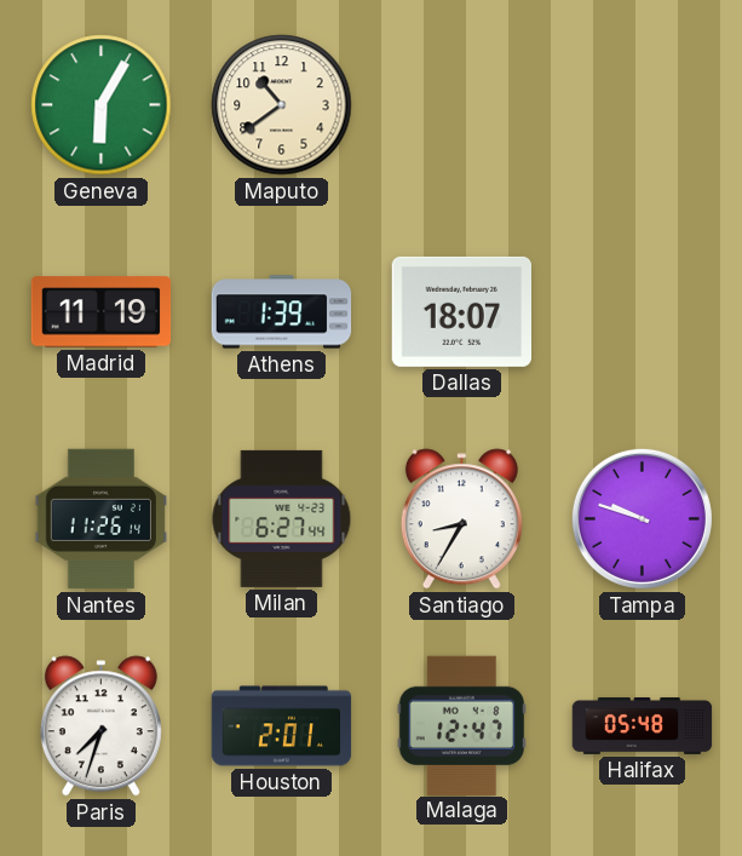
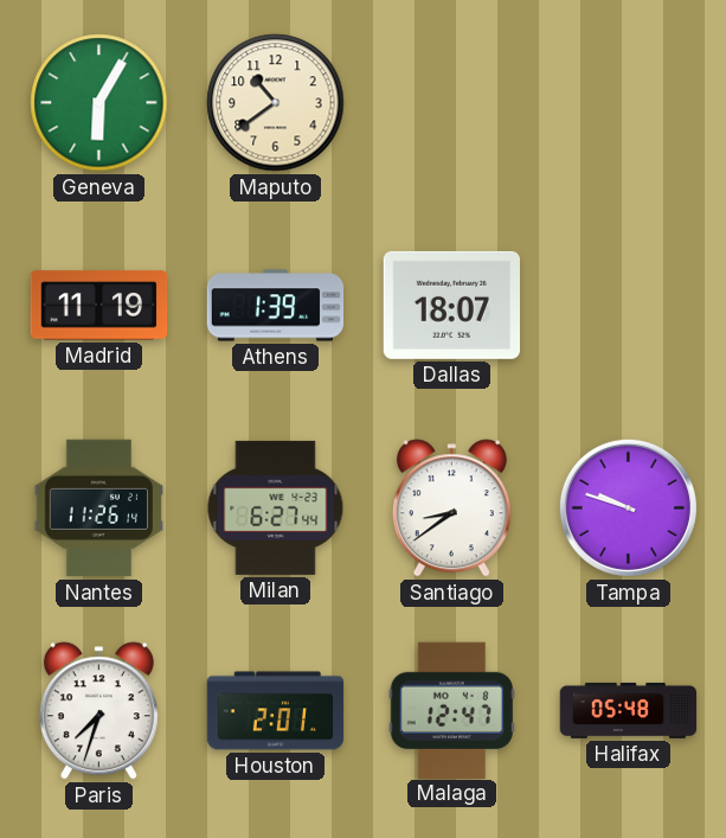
Santiago: 8:35 -> 8:39
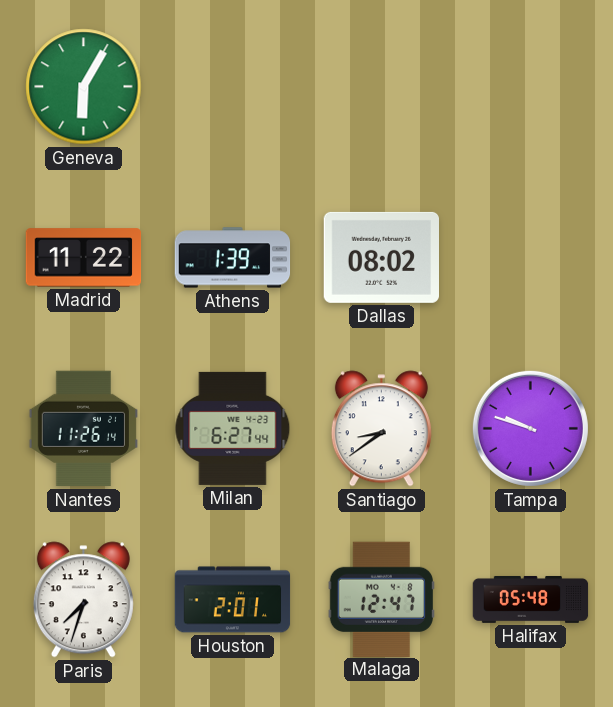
Maputo: 10:39 -> none
Madrid: 11:19 -> 11:22
Dallas: 18:07 -> 08:02
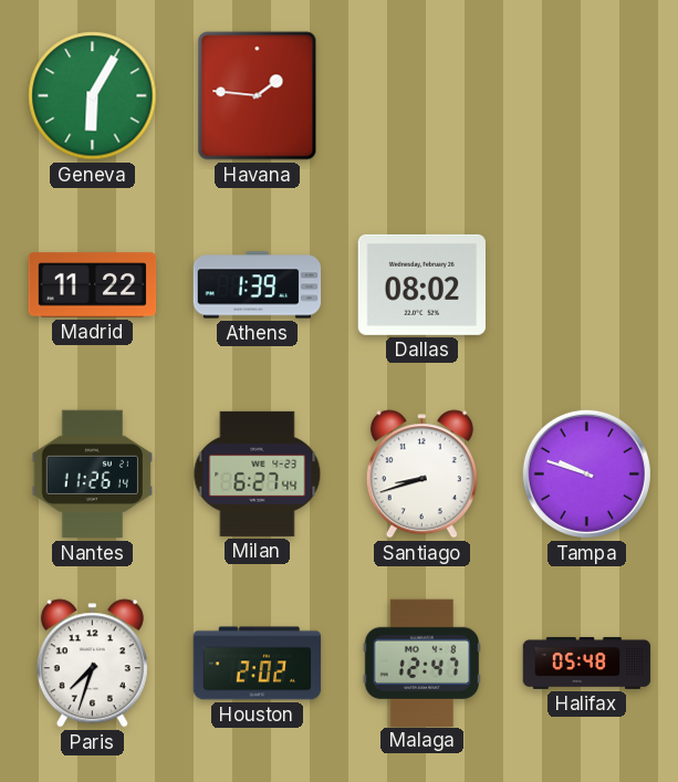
Havana: none -> 1:46
Santiago: 8:39 -> 8:42
Houston: 2:01 -> 2:02
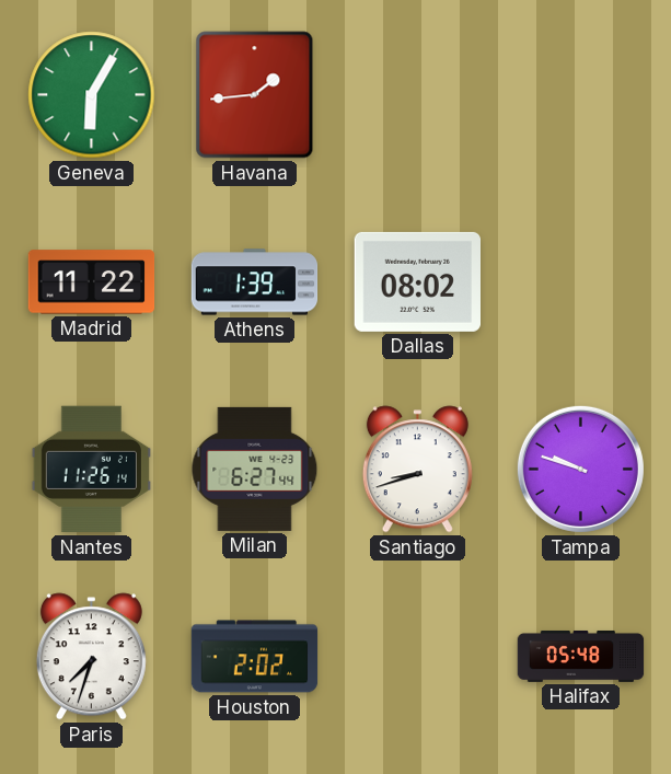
Havana: 1:46 -> 1:44
Malaga: 12:47 -> none
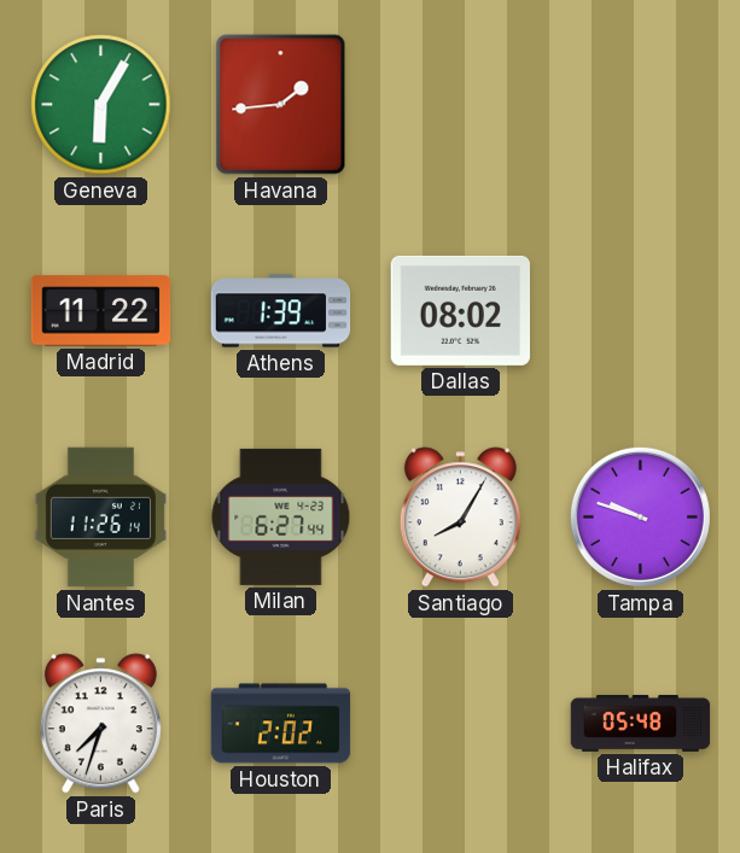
Santiago: 8:42 -> 8:05
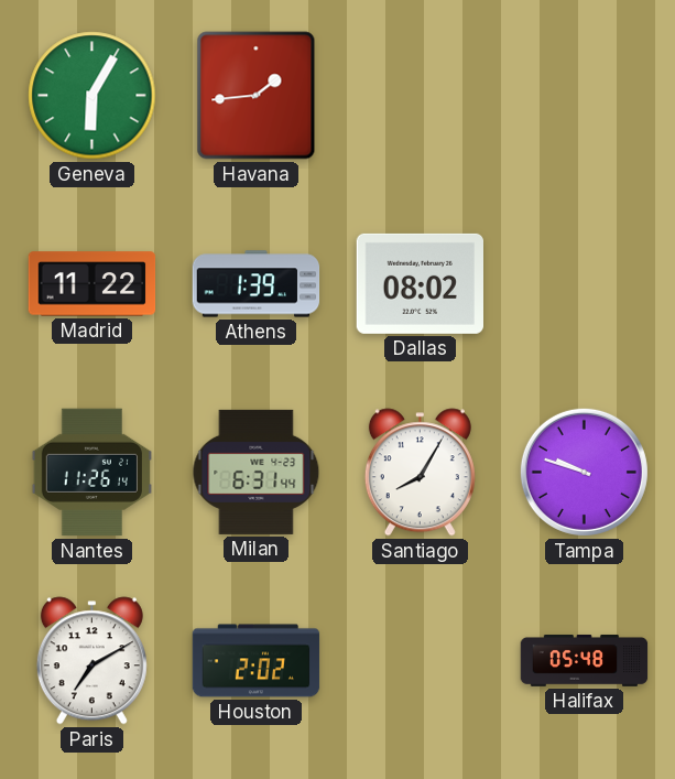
Milan: 6:27 -> 6:31
Paris: 7:33 -> 7:10
